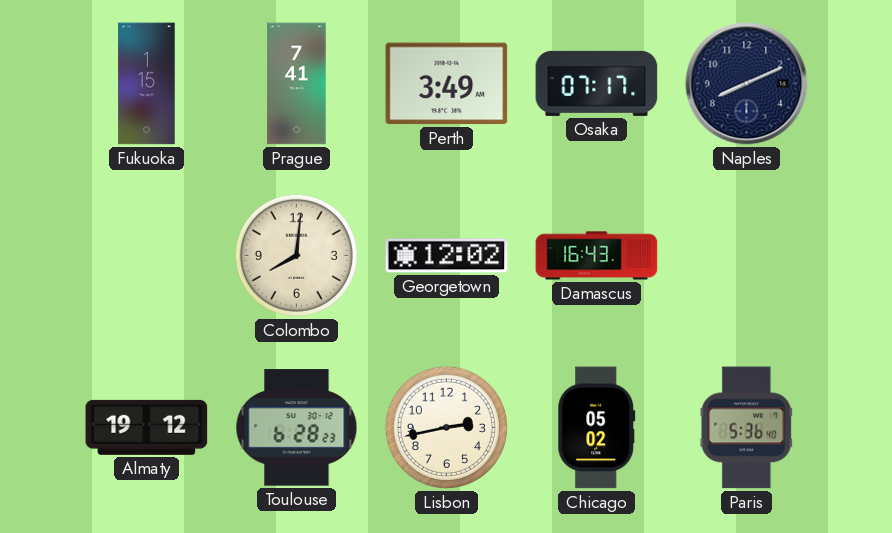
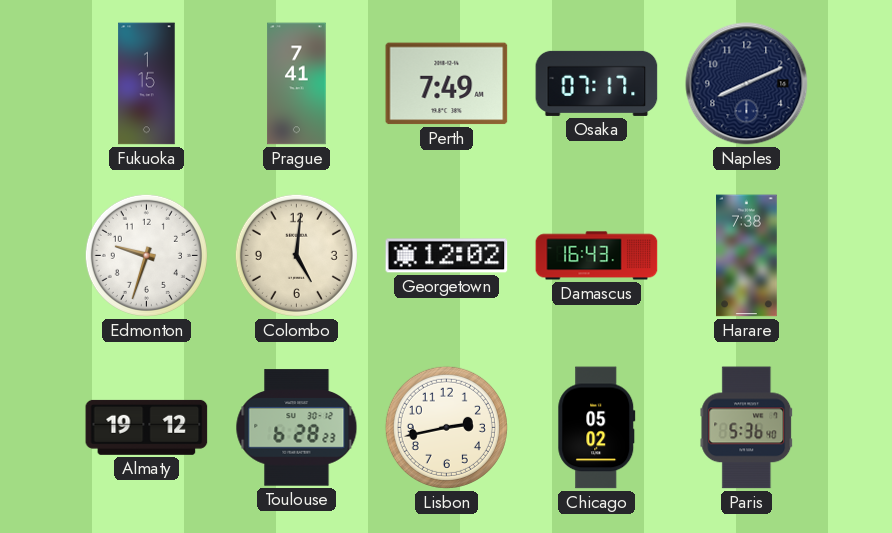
Perth: 3:49 -> 7:49
Edmonton: none -> 9:33
Colombo: 8:01 -> 5:01
Harare: none -> 7:38
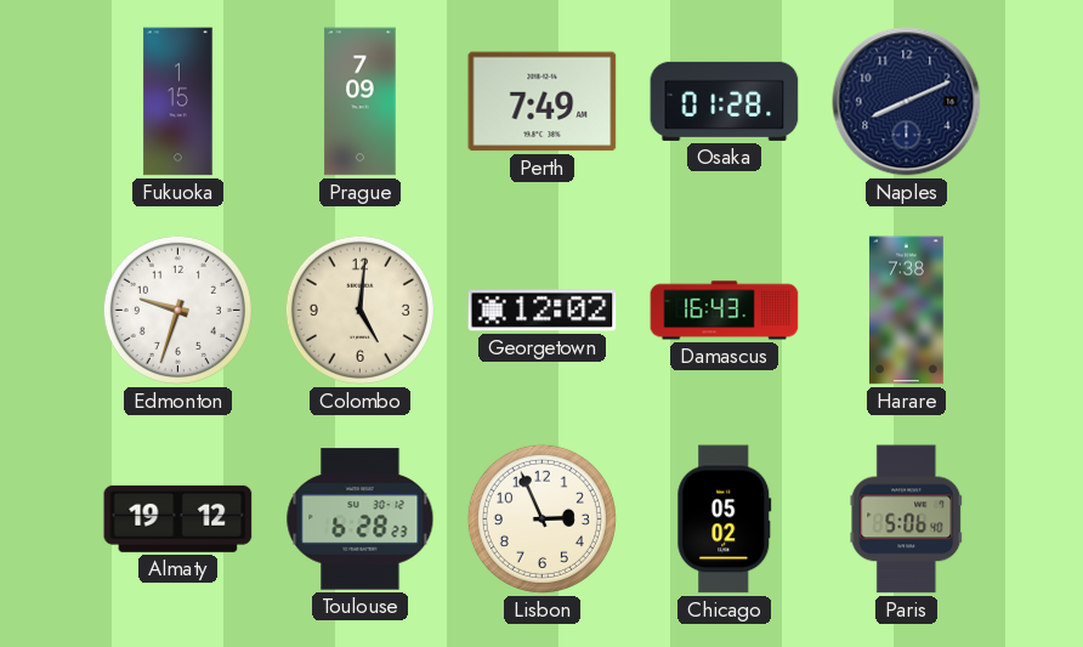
Prague: 7:41 -> 7:09
Osaka: 07:17 -> 01:28
Lisbon: 2:43 -> 2:56
Paris: 5:36 -> 5:06
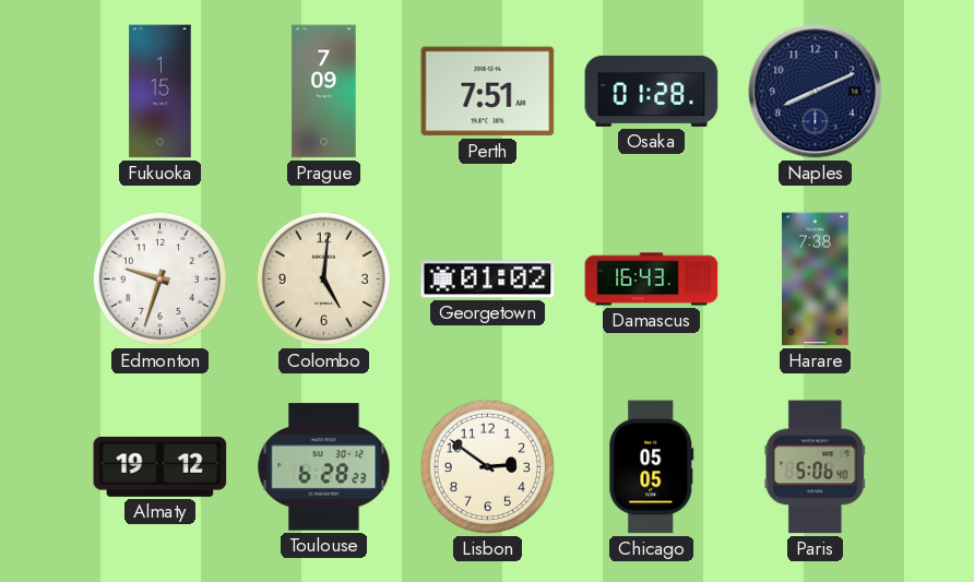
Perth: 7:49 -> 7:51
Georgetown: 12:02 -> 01:02
Lisbon: 2:56 -> 2:51
Chicago: 05:02 -> 05:05
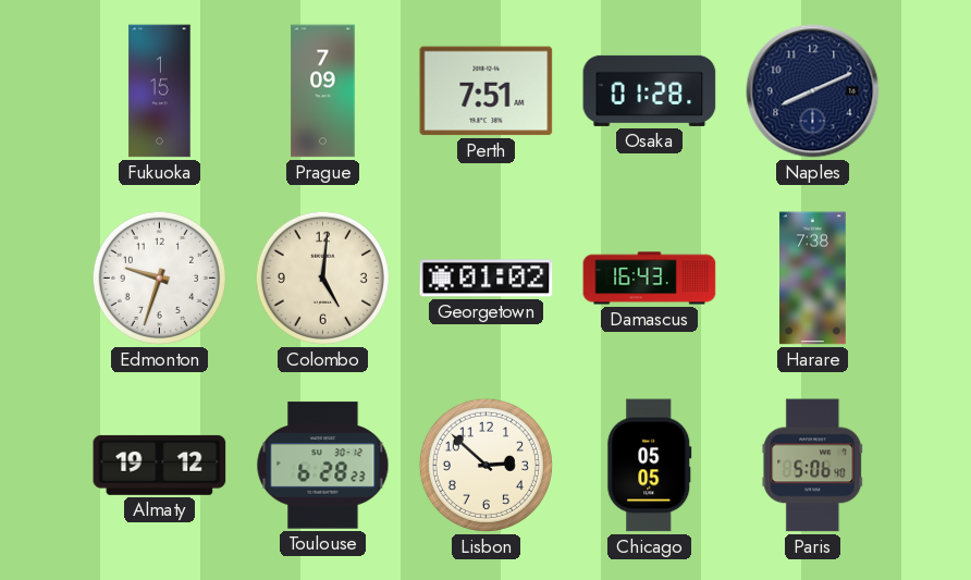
Lisbon: 2:51 -> 2:52
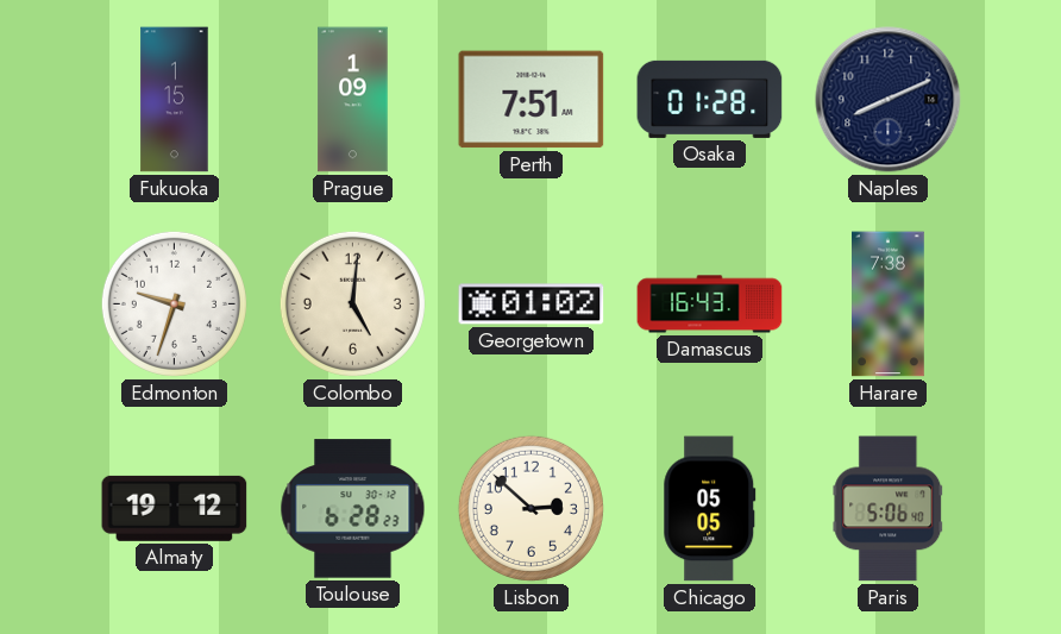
Prague: 7:09 -> 1:09
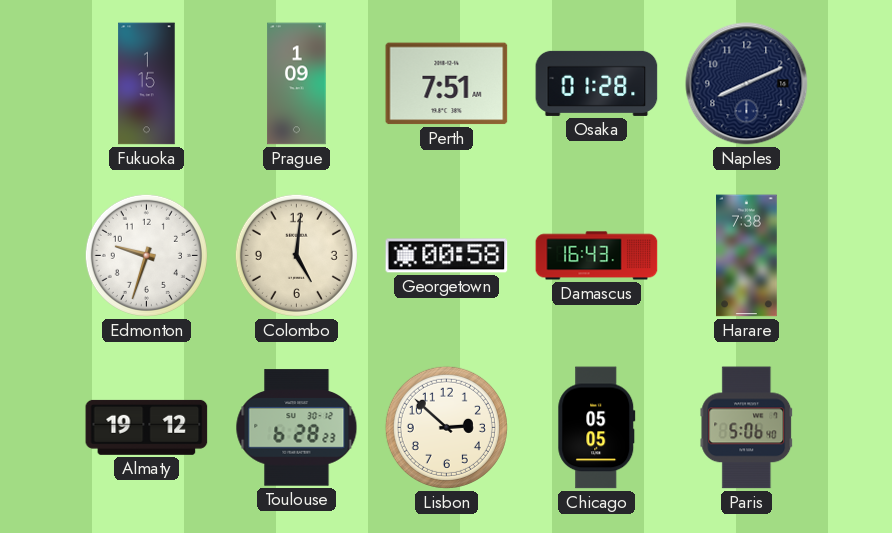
Georgetown: 01:02 -> 00:58
